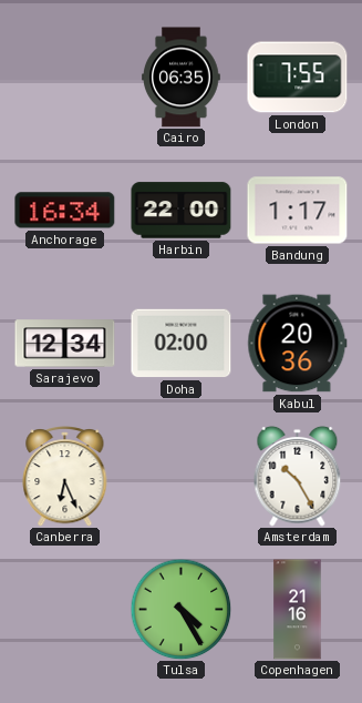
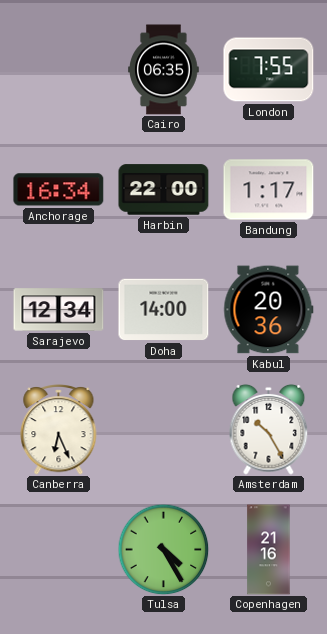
Doha: 02:00 -> 14:00
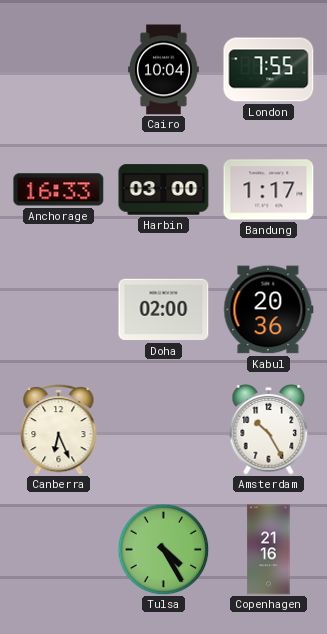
Cairo: 06:35 -> 10:04
Anchorage: 16:34 -> 16:33
Harbin: 22:00 -> 03:00
Sarajevo: 12:34 -> none
Doha: 14:00 -> 02:00
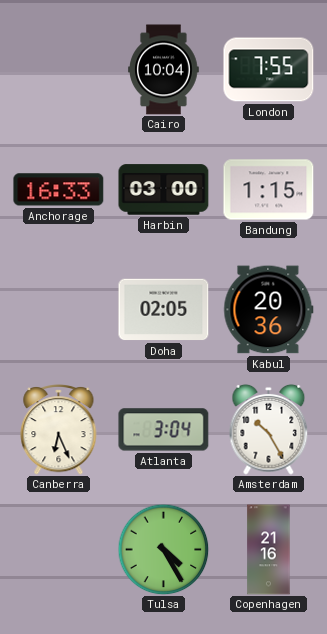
Bandung: 1:17 -> 1:15
Doha: 02:00 -> 02:05
Atlanta: none -> 3:04
